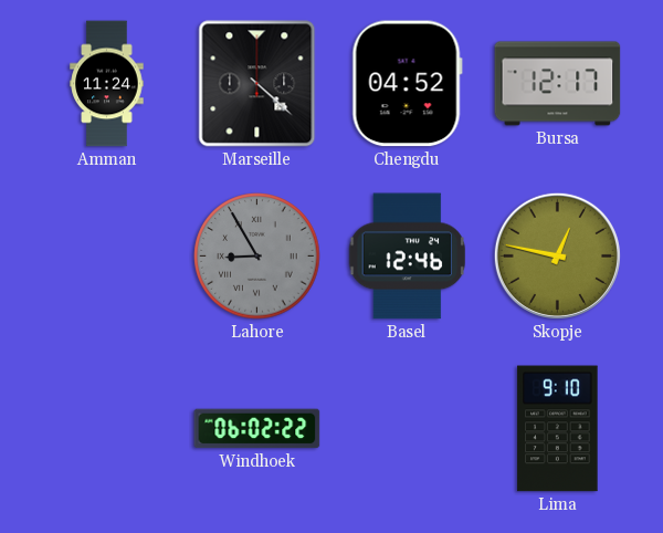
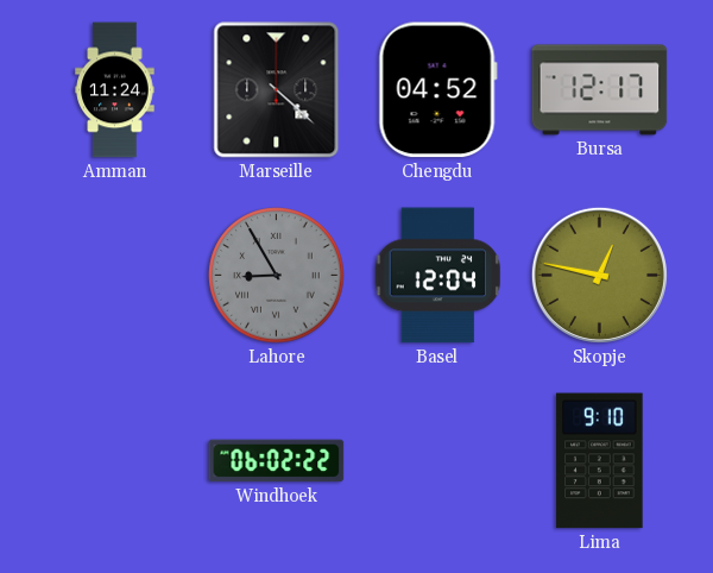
Basel: 12:46 -> 12:04
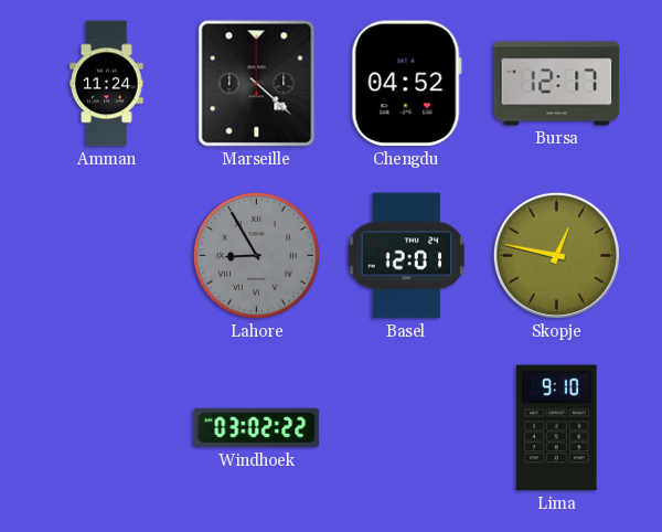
Basel: 12:04 -> 12:01
Windhoek: 06:02 -> 03:02
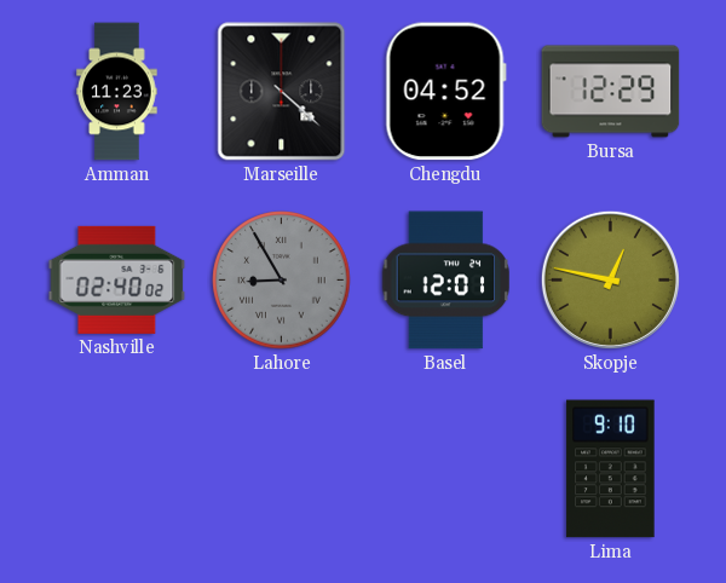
Amman: 11:24 -> 11:23
Bursa: 12:17 -> 12:29
Nashville: none -> 02:40
Windhoek: 03:02 -> none
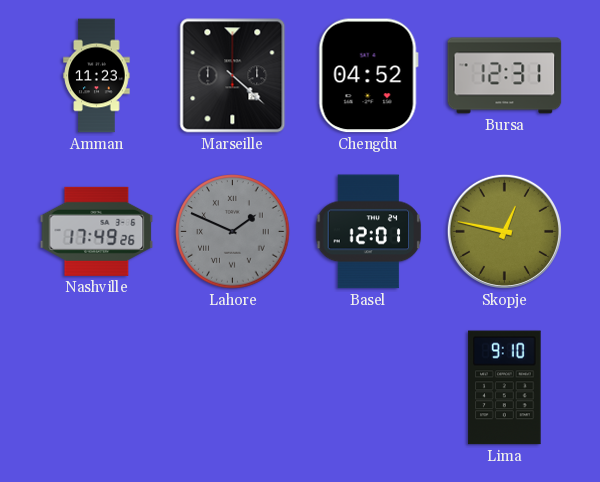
Bursa: 12:29 -> 12:31
Nashville: 02:40 -> 17:49
Lahore: 8:55 -> 1:49
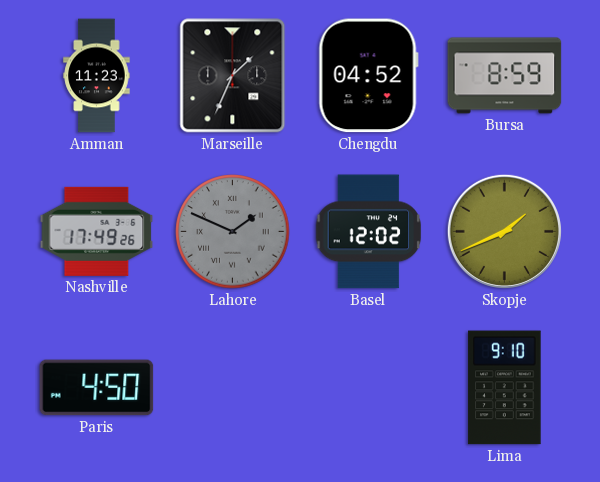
Marseille: 4:22 -> 1:34
Bursa: 12:31 -> 8:59
Basel: 12:01 -> 12:02
Skopje: 12:47 -> 1:41
Paris: none -> 4:50
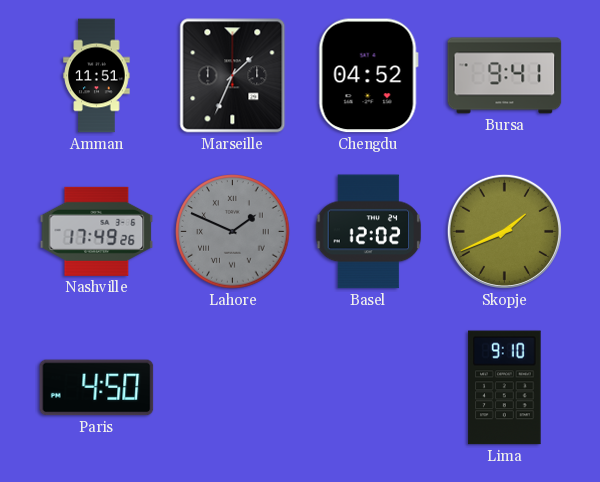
Amman: 11:23 -> 11:51
Bursa: 8:59 -> 9:41
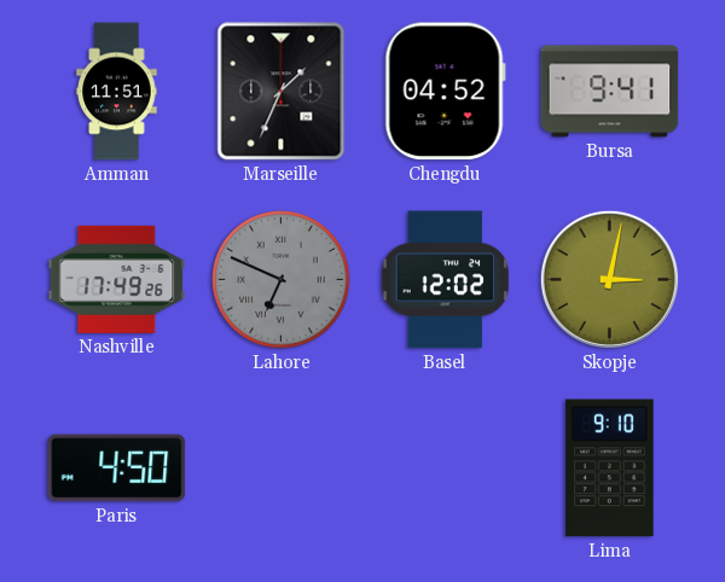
Lahore: 1:49 -> 6:49
Skopje: 1:41 -> 3:02
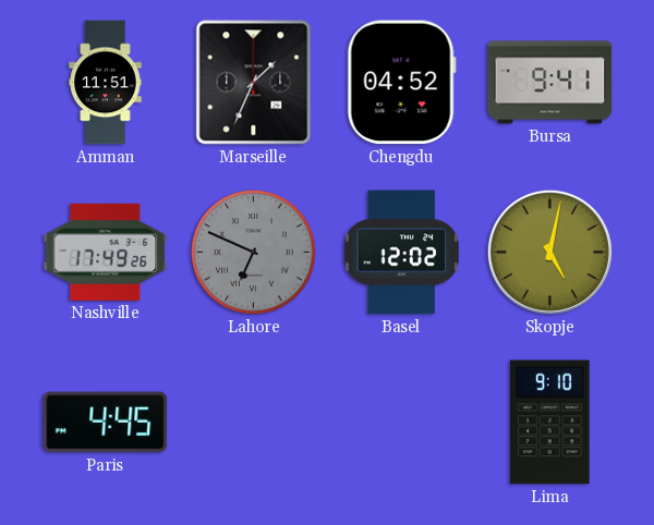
Skopje: 3:02 -> 5:02
Paris: 4:50 -> 4:45
